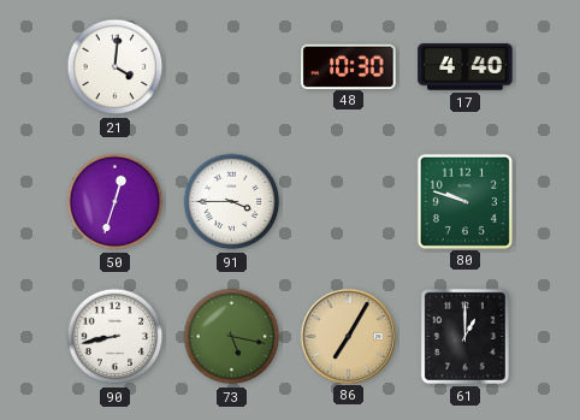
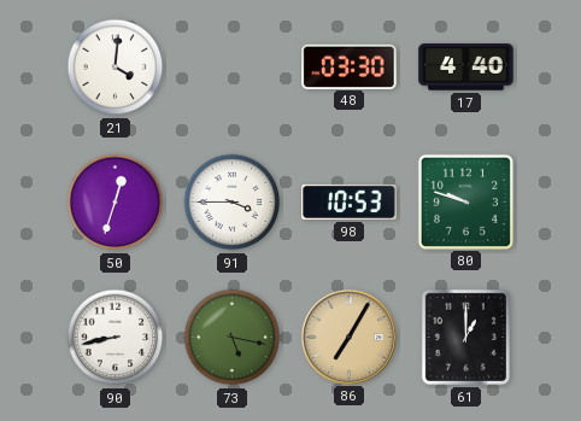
48: 10:30 -> 03:30
98: none -> 10:53
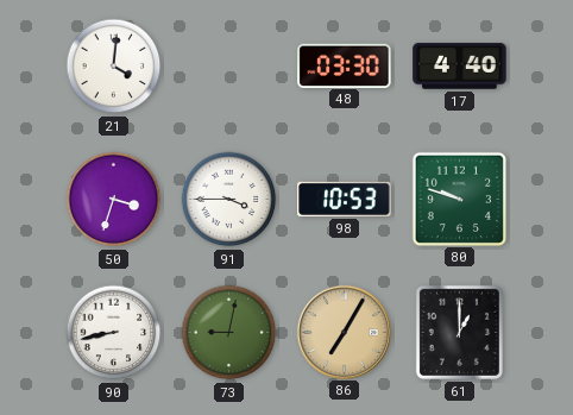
50: 12:33 -> 3:33
73: 5:17 -> 9:02
